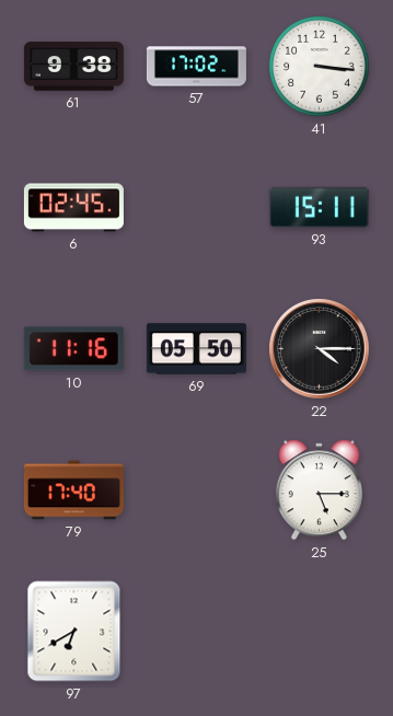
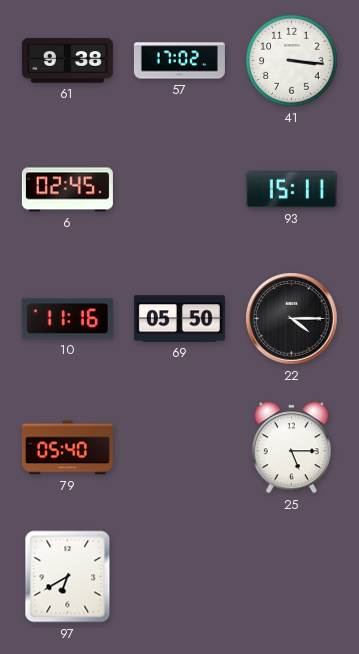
79: 17:40 -> 05:40
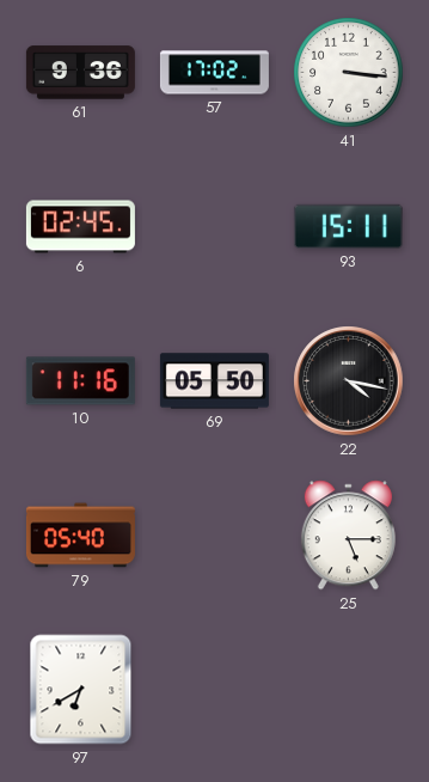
61: 9:38 -> 9:36
22: 4:15 -> 4:17
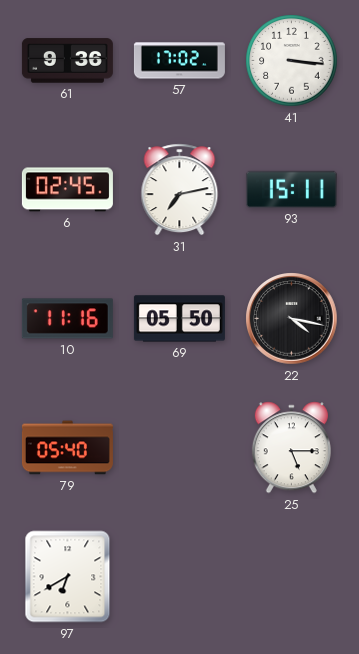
31: none -> 7:13
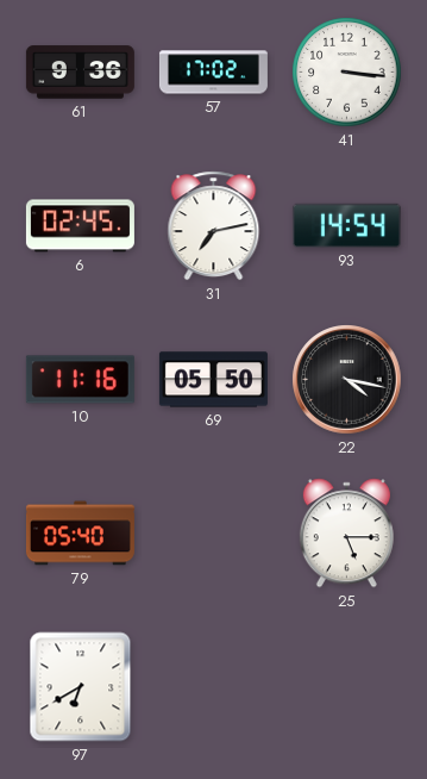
93: 15:11 -> 14:54
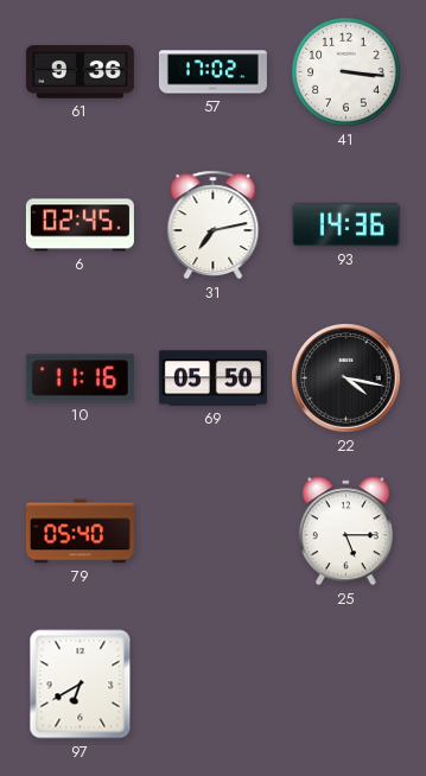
93: 14:54 -> 14:36
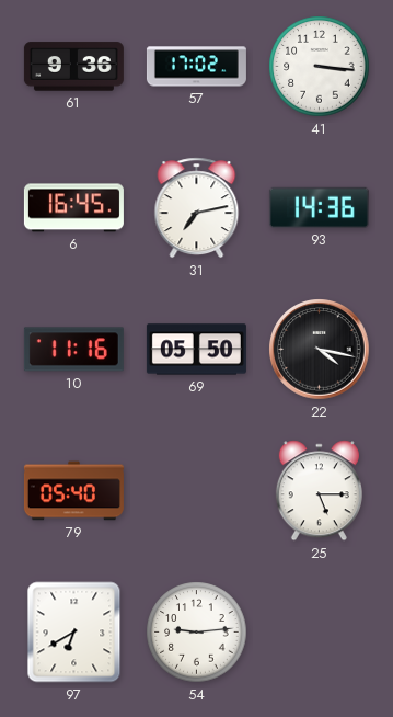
6: 02:45 -> 16:45
54: none -> 9:14
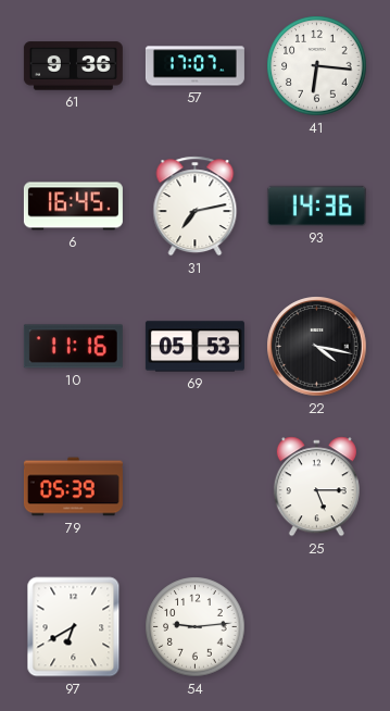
57: 17:02 -> 17:07
41: 3:16 -> 6:16
69: 05:50 -> 05:53
79: 05:40 -> 05:39
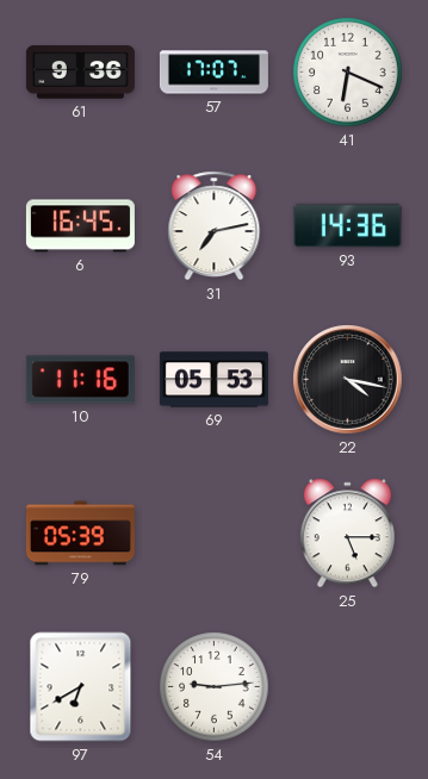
41: 6:16 -> 6:19
